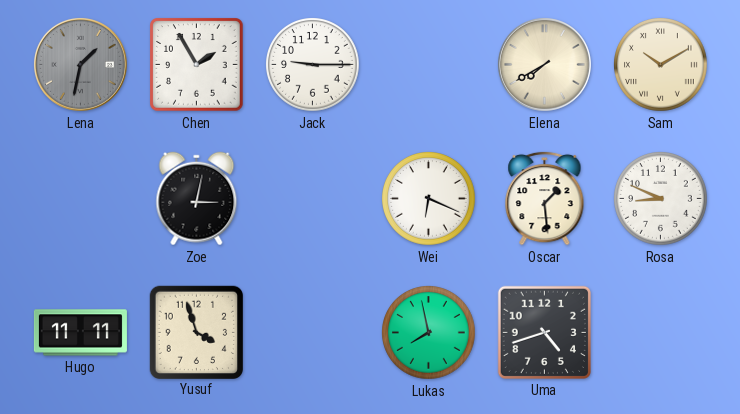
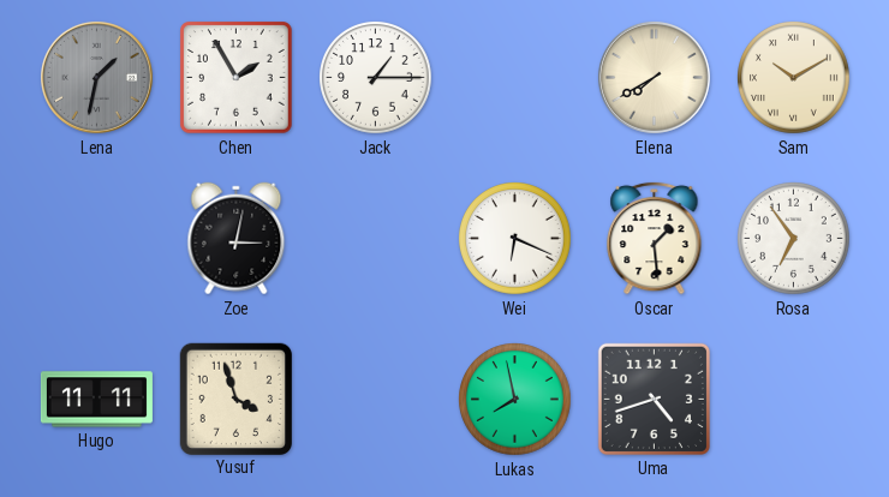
Jack: 9:15 -> 1:15
Rosa: 8:49 -> 6:54
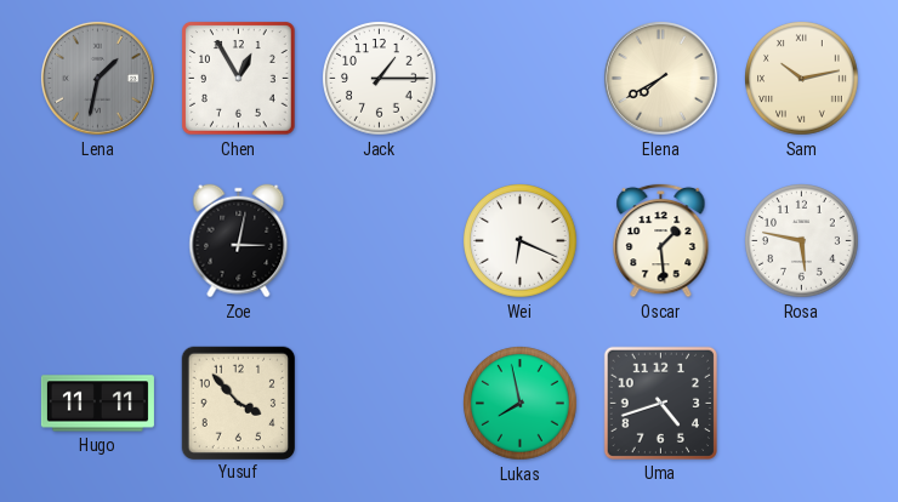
Chen: 1:55 -> 12:55
Sam: 10:10 -> 10:13
Rosa: 6:54 -> 5:47
Yusuf: 3:57 -> 3:53
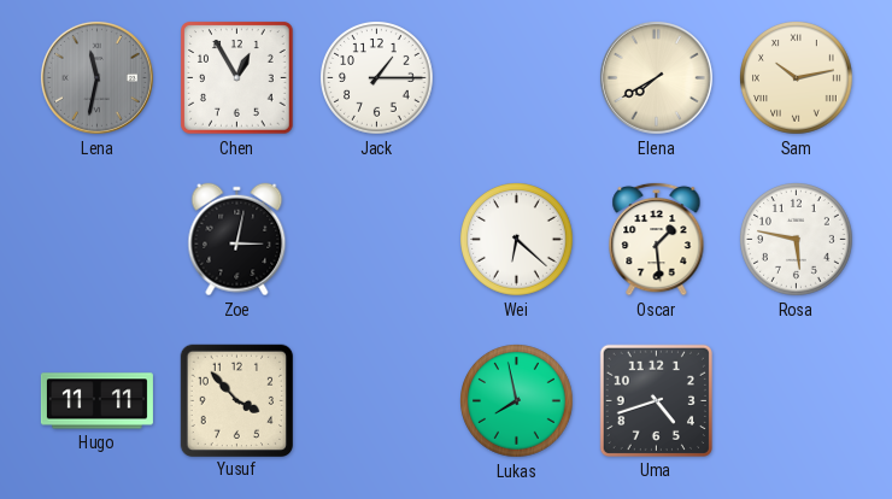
Lena: 1:32 -> 11:32
Wei: 6:19 -> 6:22
